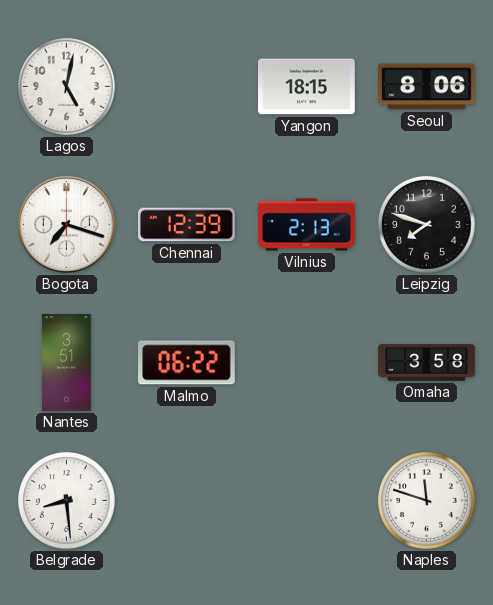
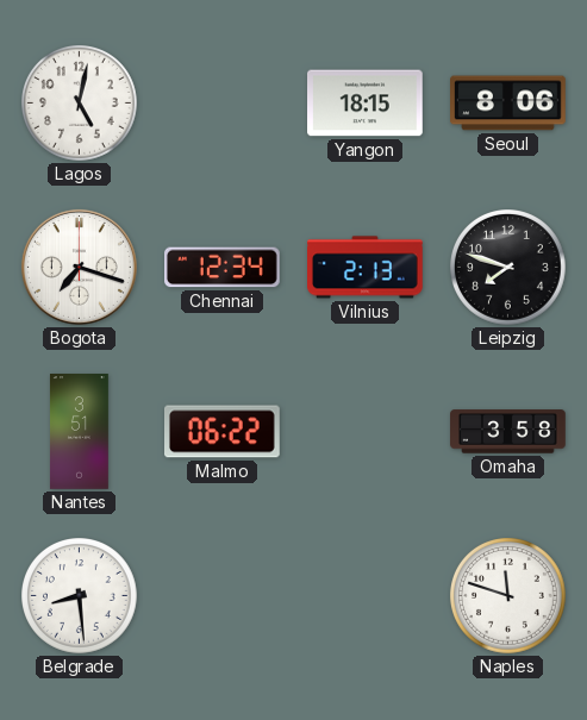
Chennai: 12:39 -> 12:34
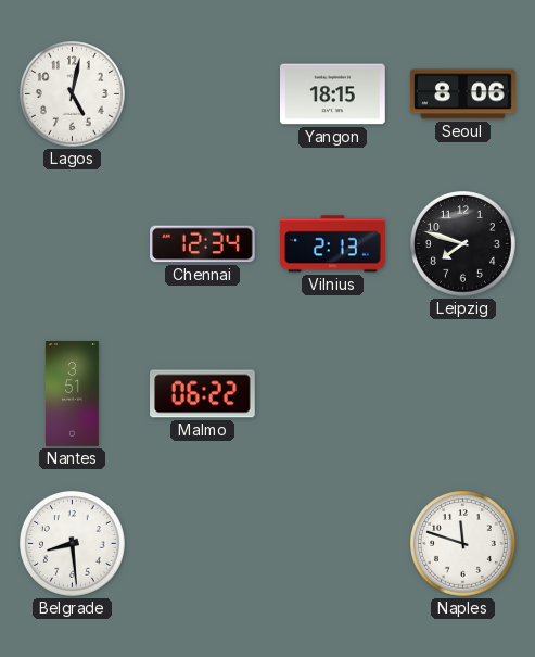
Bogota: 7:18 -> none
Omaha: 3:58 -> none
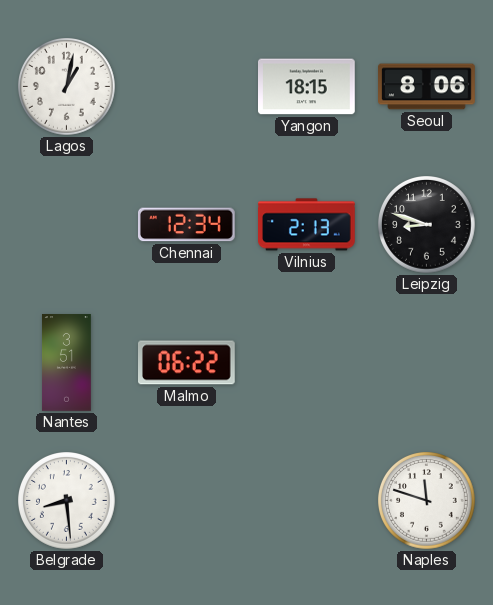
Lagos: 5:02 -> 1:02
Leipzig: 7:48 -> 8:48
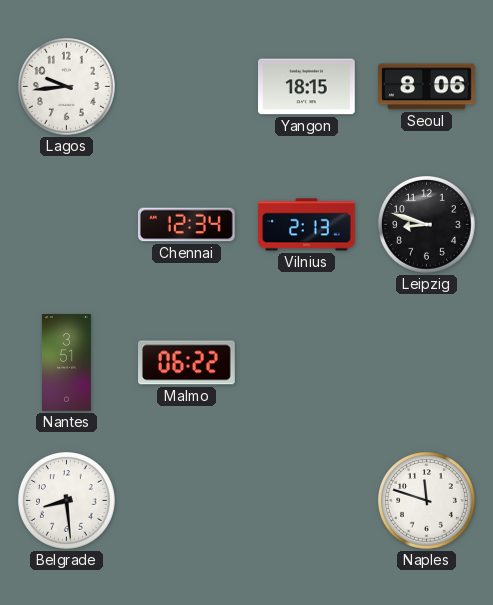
Lagos: 1:02 -> 9:44
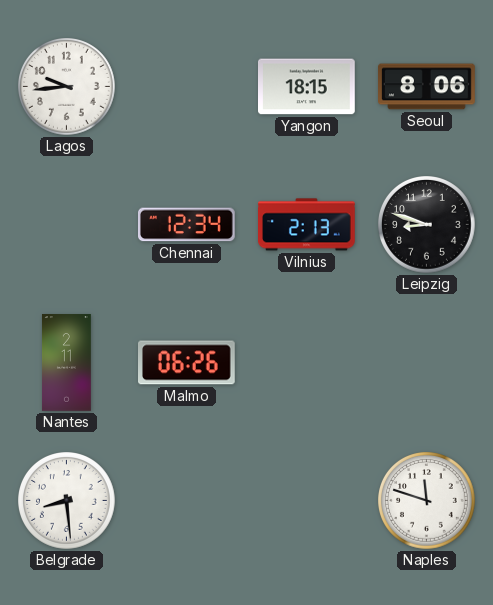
Nantes: 3:51 -> 2:11
Malmo: 06:22 -> 06:26
